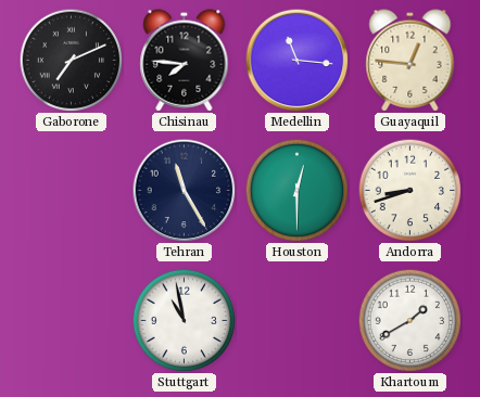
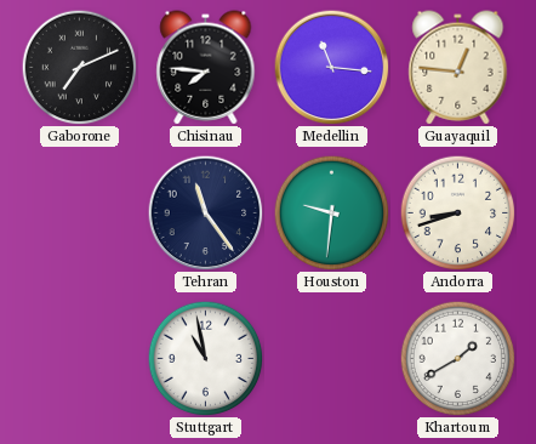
Tehran: 11:25 -> 11:24
Houston: 12:30 -> 9:31
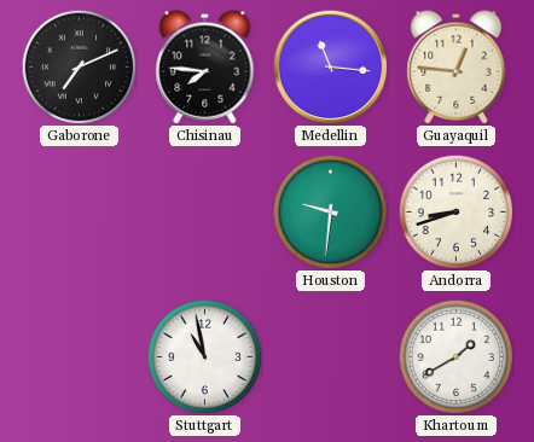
Tehran: 11:24 -> none
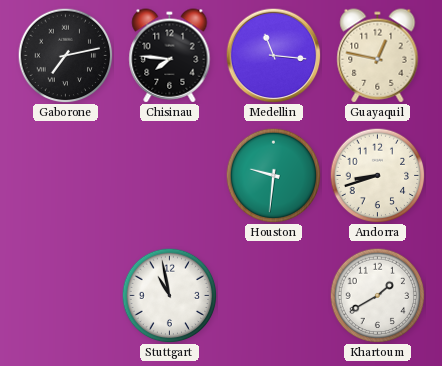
Gaborone: 7:11 -> 7:13
Guayaquil: 12:46 -> 12:47
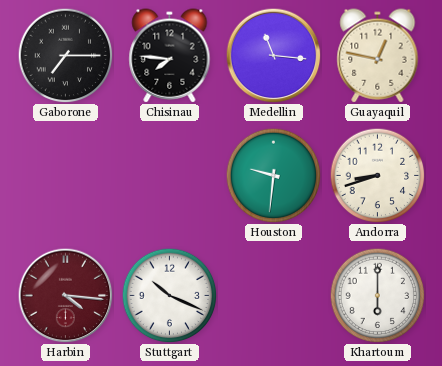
Gaborone: 7:13 -> 7:15
Harbin: none -> 4:16
Stuttgart: 10:58 -> 10:19
Khartoum: 1:40 -> 6:00
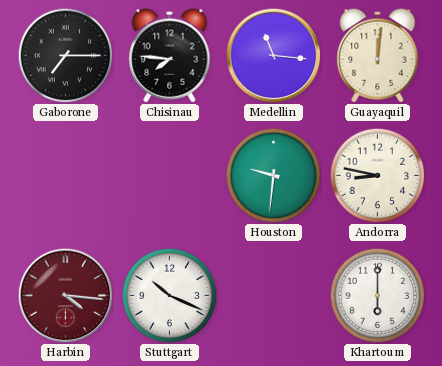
Guayaquil: 12:47 -> 12:01
Andorra: 8:42 -> 8:47
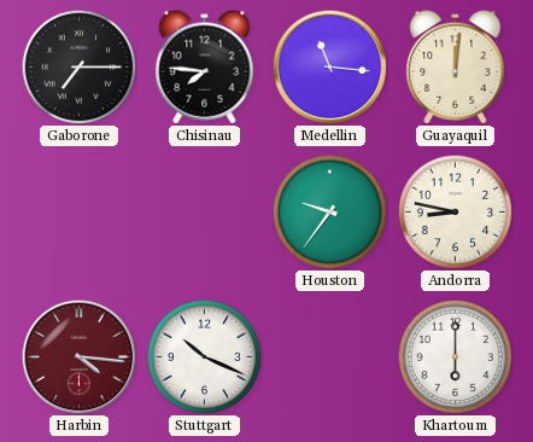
Houston: 9:31 -> 9:36
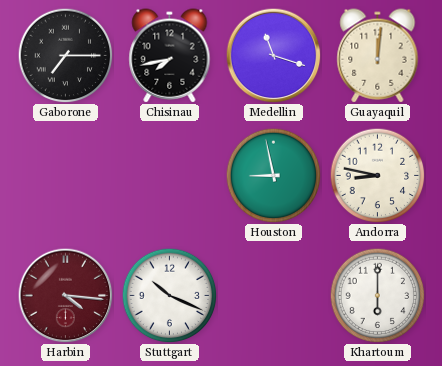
Chisinau: 7:46 -> 7:43
Medellin: 11:16 -> 11:18
Houston: 9:36 -> 8:58
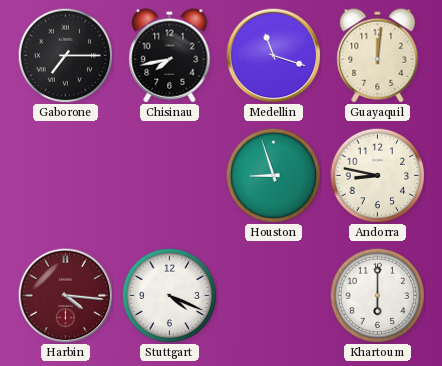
Houston: 8:58 -> 8:57
Stuttgart: 10:19 -> 4:19
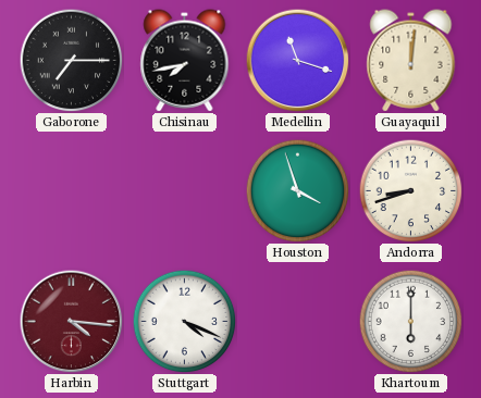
Houston: 8:57 -> 3:57
Andorra: 8:47 -> 8:42
